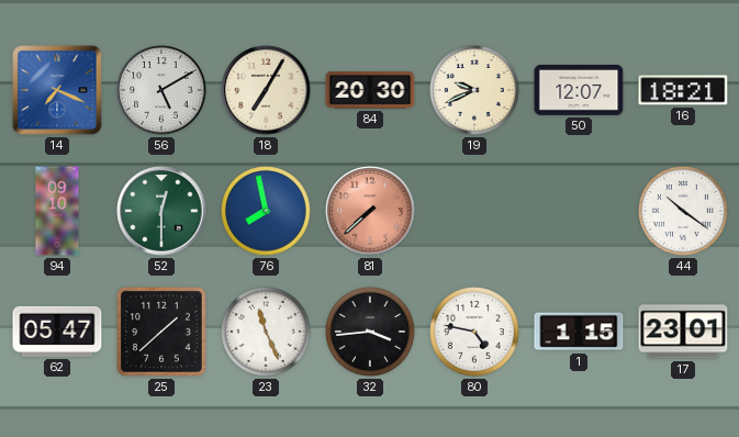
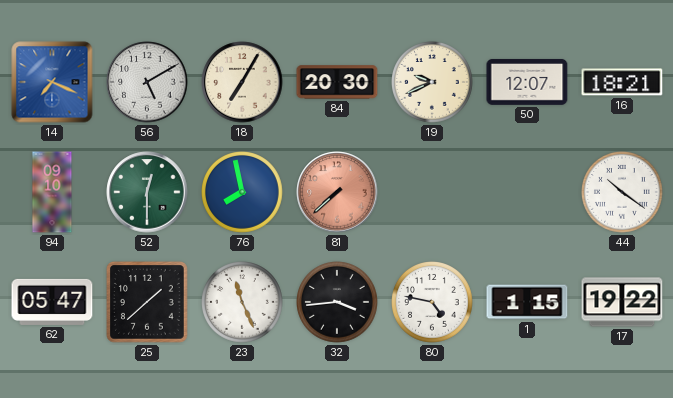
17: 23:01 -> 19:22
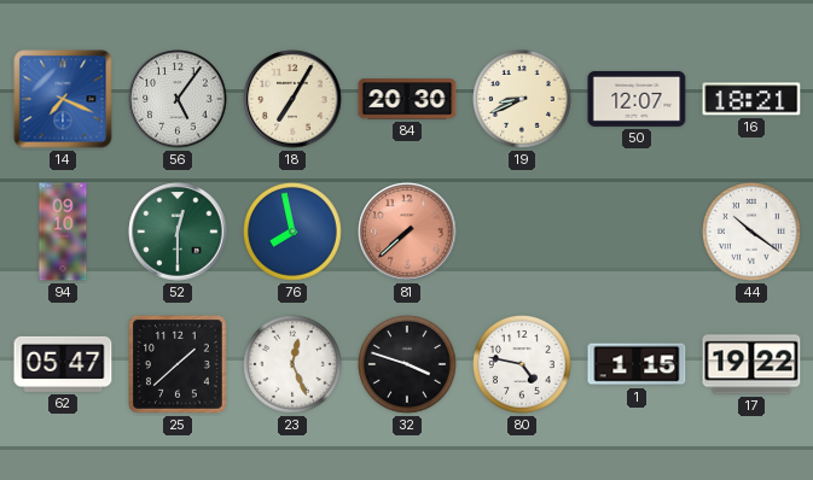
56: 5:10 -> 5:06
19: 9:41 -> 8:41
23: 11:26 -> 12:26
32: 3:44 -> 3:48
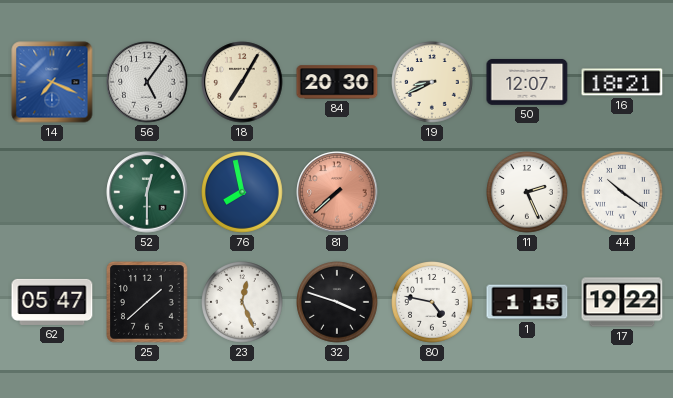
94: 09:10 -> none
11: none -> 2:26
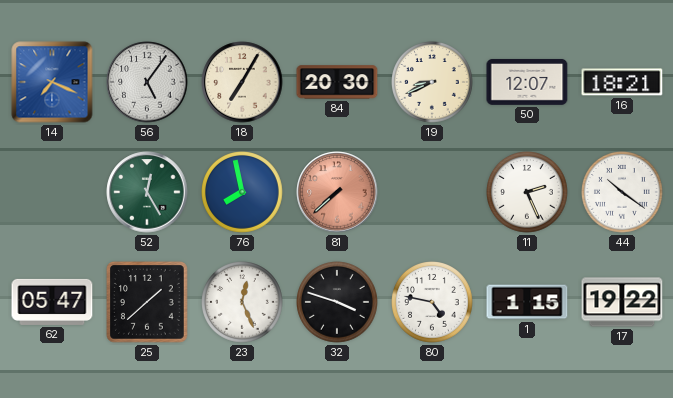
52: 12:30 -> 12:25
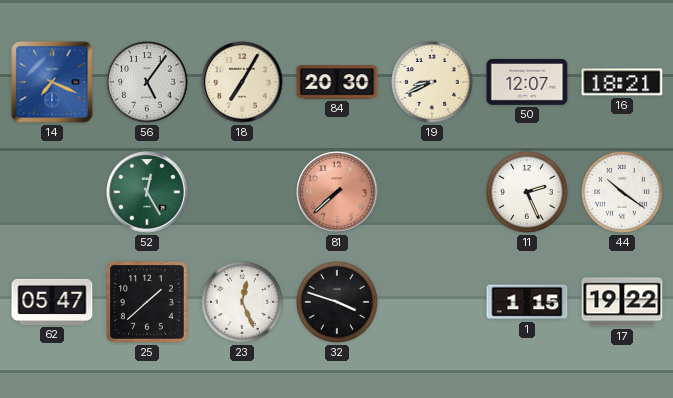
76: 7:58 -> none
80: 4:47 -> none
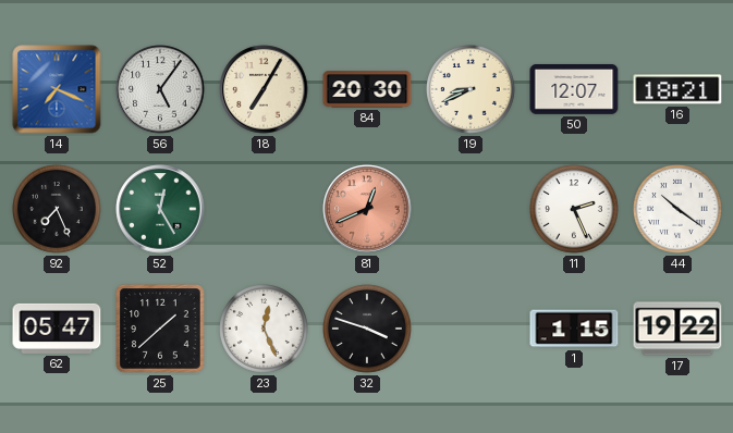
92: none -> 7:26
81: 7:38 -> 12:41
